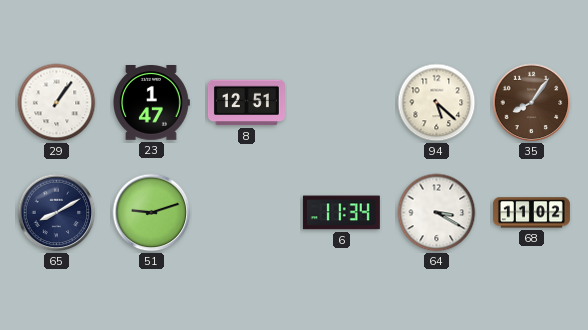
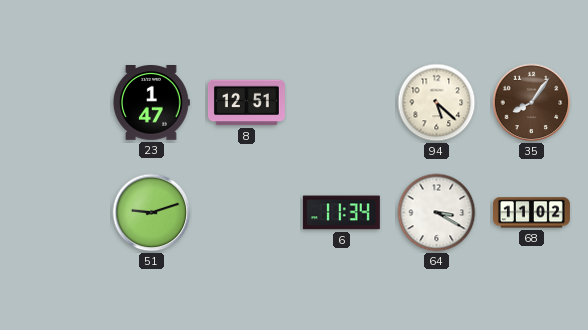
29: 1:06 -> none
65: 8:10 -> none
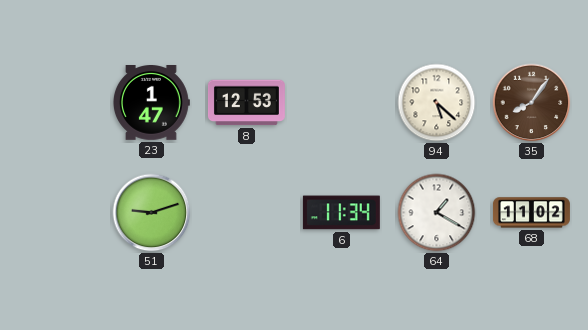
8: 12:51 -> 12:53
64: 3:20 -> 1:20
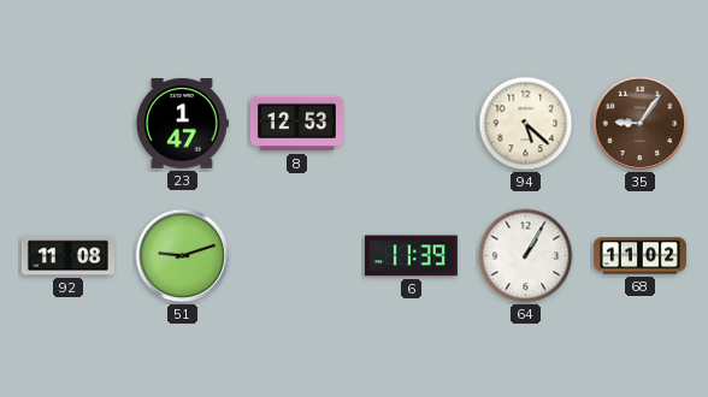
35: 8:06 -> 9:06
92: none -> 11:08
6: 11:34 -> 11:39
64: 1:20 -> 1:05
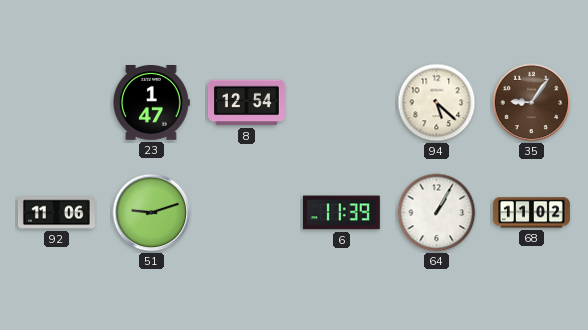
8: 12:53 -> 12:54
92: 11:08 -> 11:06
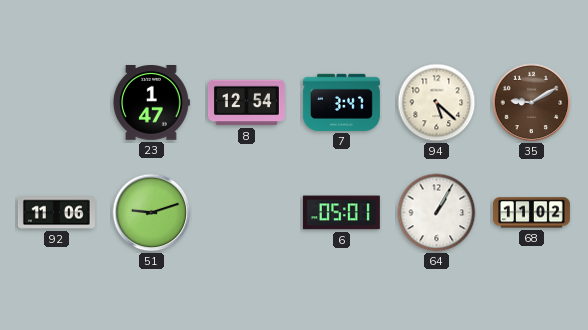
7: none -> 3:47
35: 9:06 -> 9:10
6: 11:39 -> 05:01
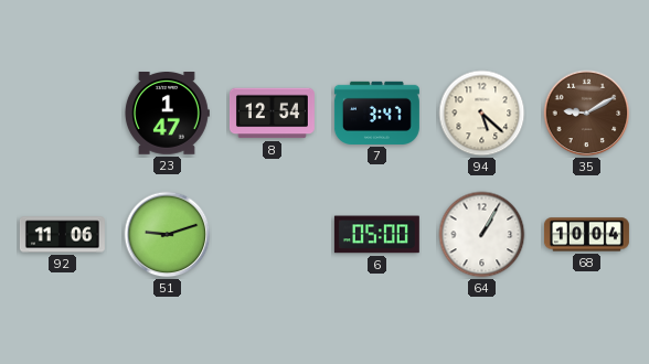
6: 05:01 -> 05:00
68: 11:02 -> 10:04
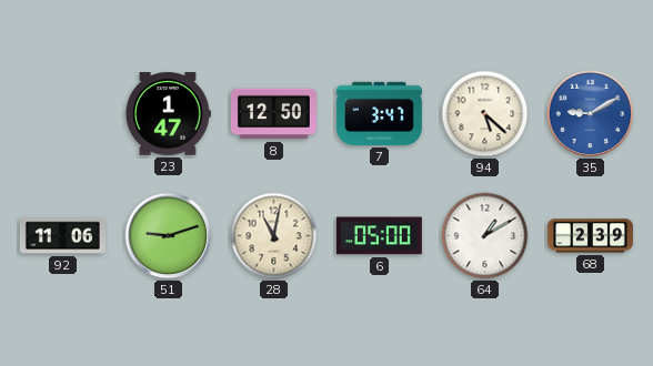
8: 12:54 -> 12:50
35 dial: brown -> blue
28: none -> 11:02
64: 1:05 -> 1:10
68: 10:04 -> 2:39
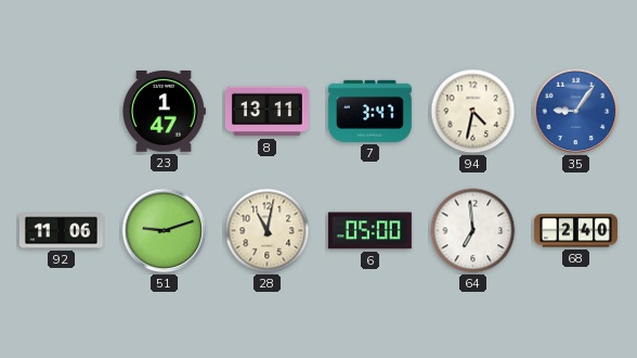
8: 12:50 -> 13:11
94: 5:22 -> 4:32
35: 9:10 -> 9:06
64: 1:10 -> 6:59
68: 2:39 -> 2:40
